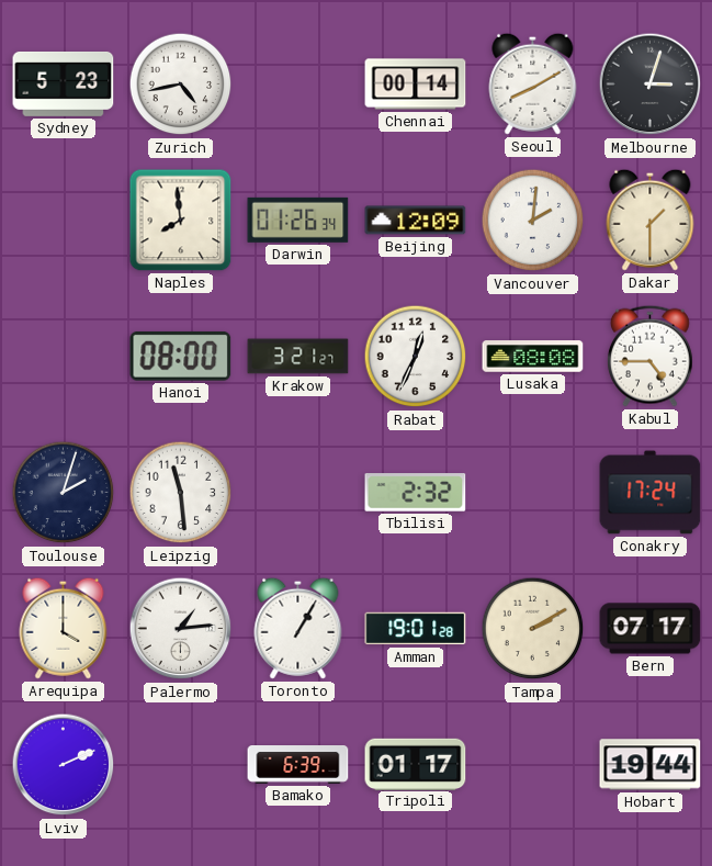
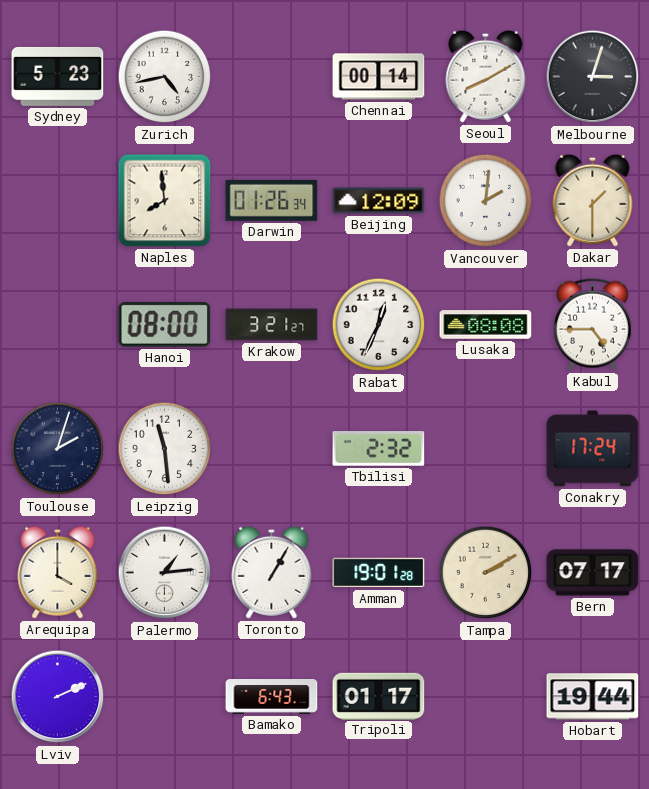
Bamako: 6:39 -> 6:43
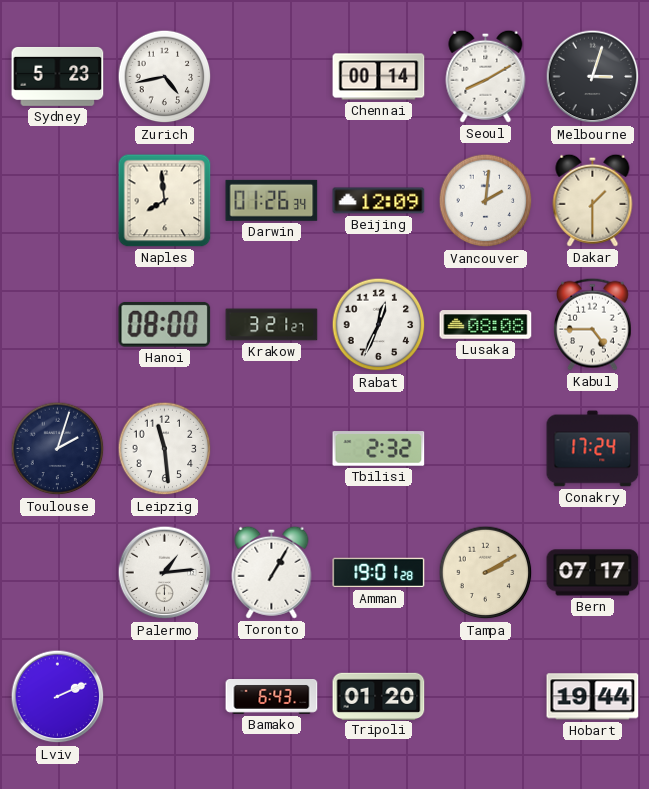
Arequipa: 4:00 -> none
Tripoli: 01:17 -> 01:20
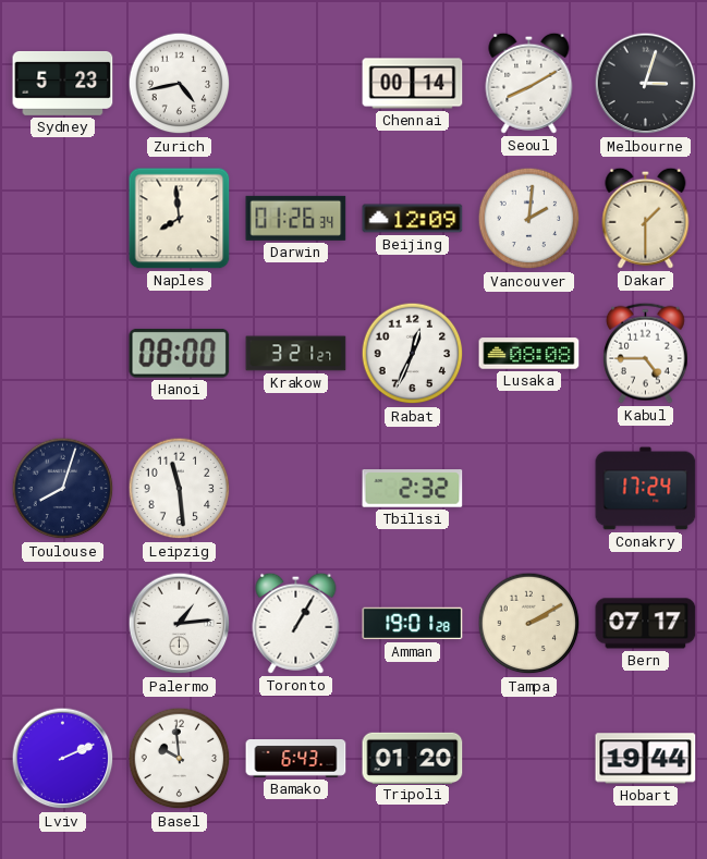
Toulouse: 2:03 -> 8:03
Basel: none -> 9:59
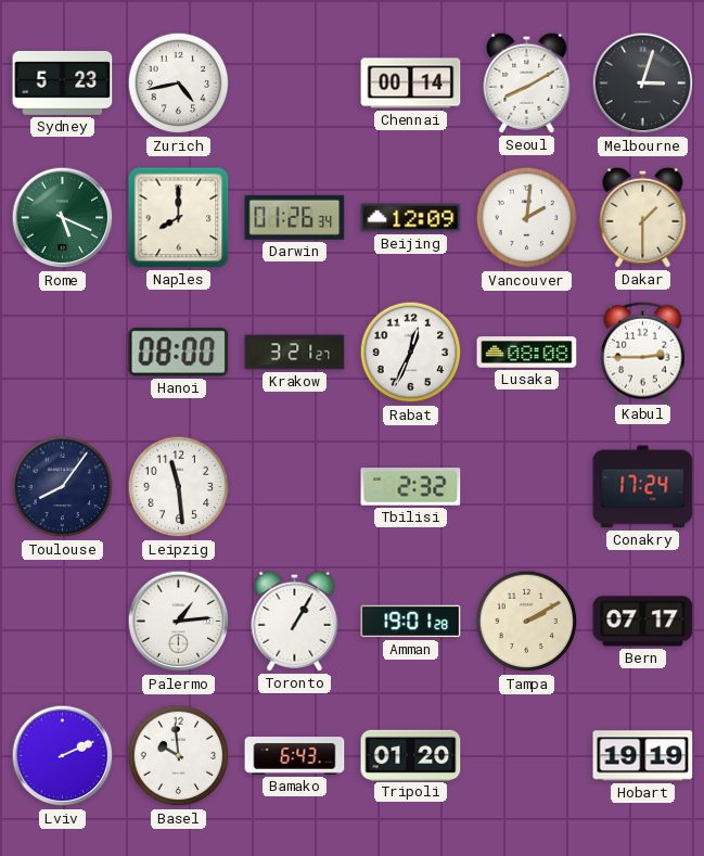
Rome: none -> 5:19
Naples: 7:59 -> 8:00
Kabul: 4:45 -> 2:45
Toulouse: 8:03 -> 8:06
Hobart: 19:44 -> 19:19
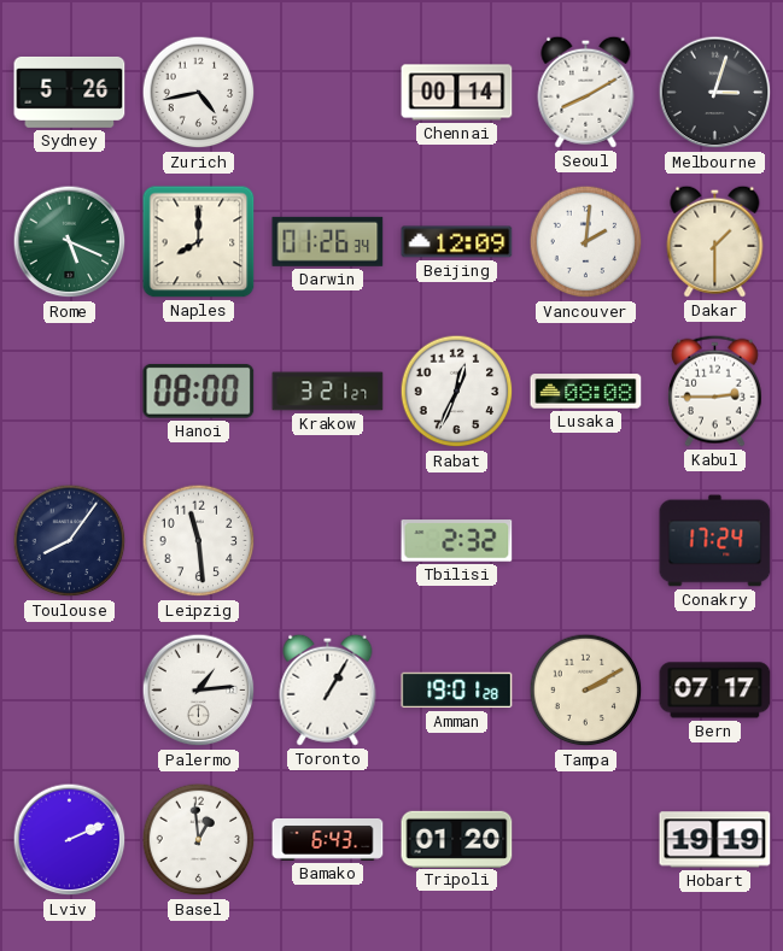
Sydney: 5:23 -> 5:26
Basel: 9:59 -> 12:59
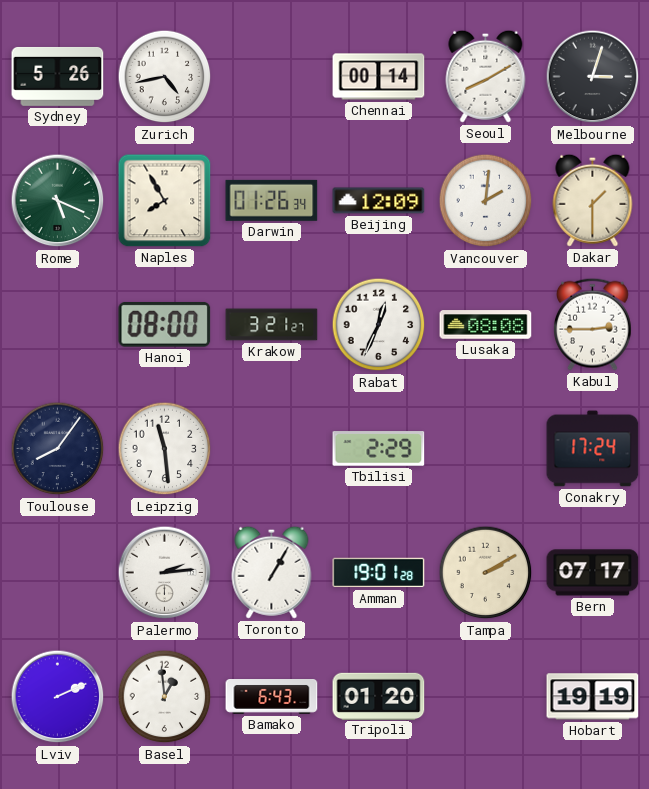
Naples: 8:00 -> 7:55
Tbilisi: 2:32 -> 2:29
Palermo: 1:14 -> 2:14
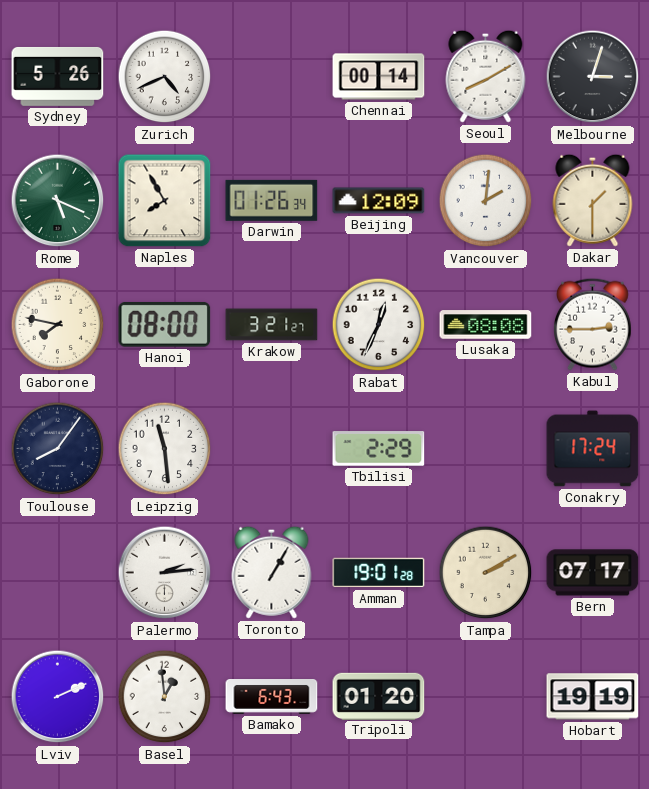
Zurich: 4:43 -> 4:41
Gaborone: none -> 7:47
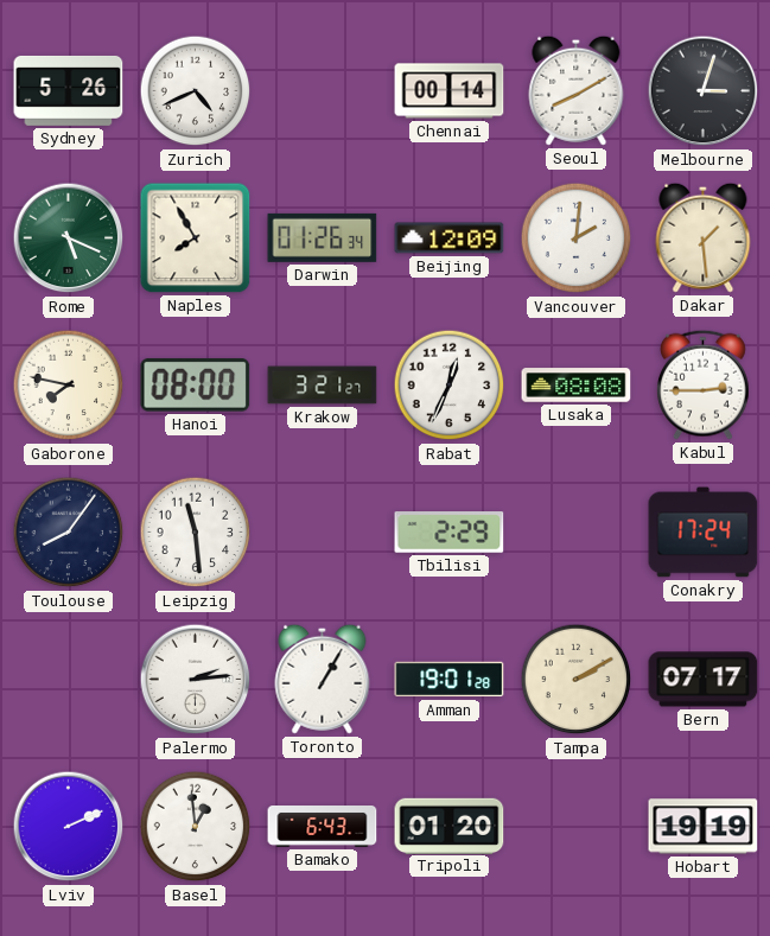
Dakar: 1:30 -> 1:29
